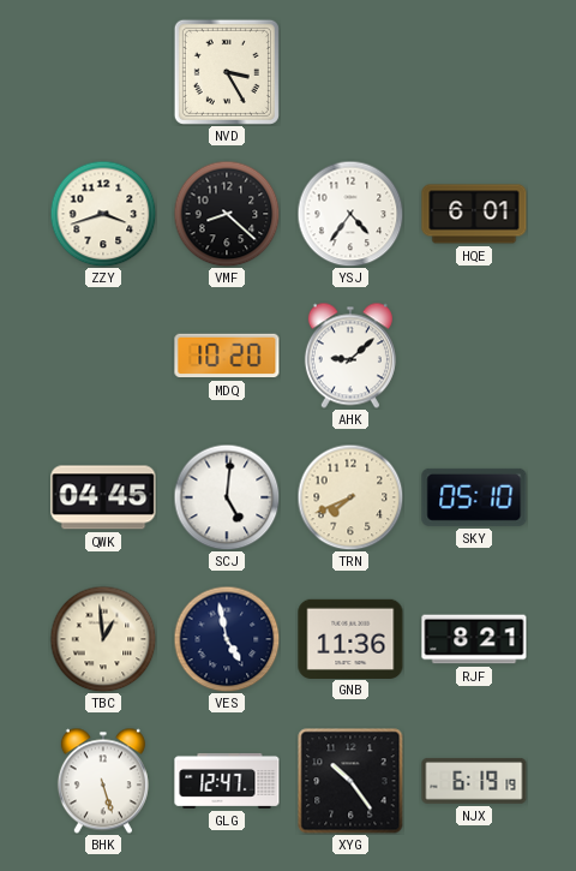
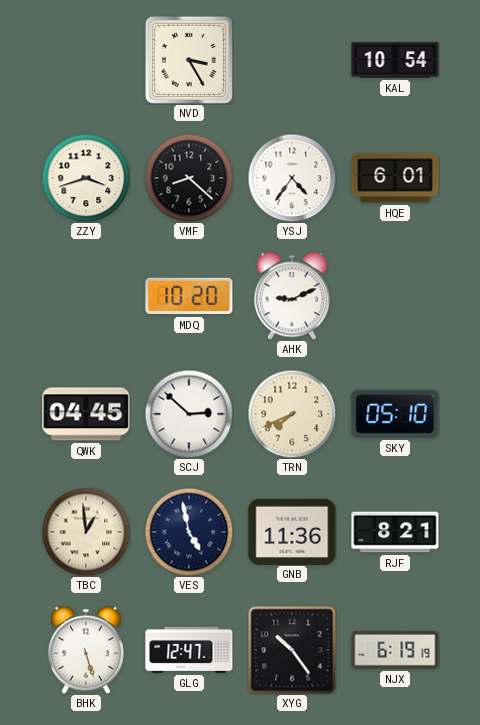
KAL: none -> 10:54
AHK: 9:08 -> 9:11
SCJ: 5:01 -> 2:52
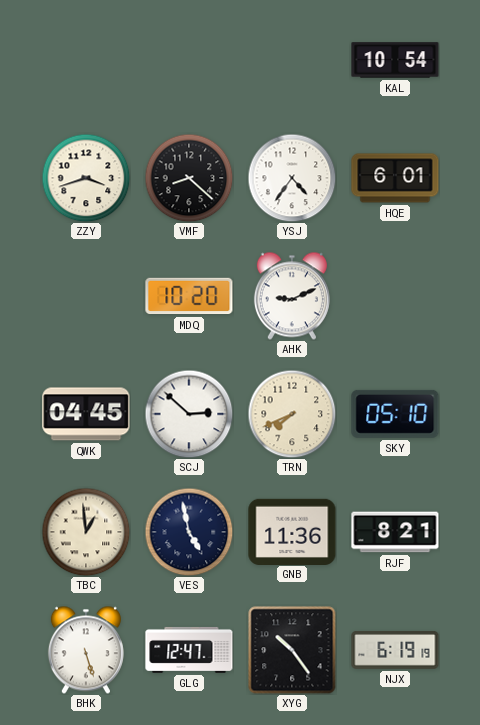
NVD: 3:25 -> none
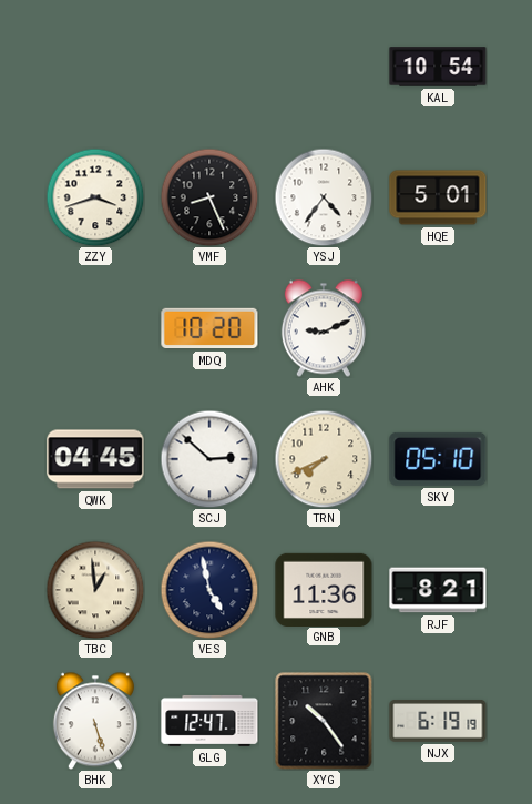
VMF: 8:22 -> 8:26
HQE: 6:01 -> 5:01
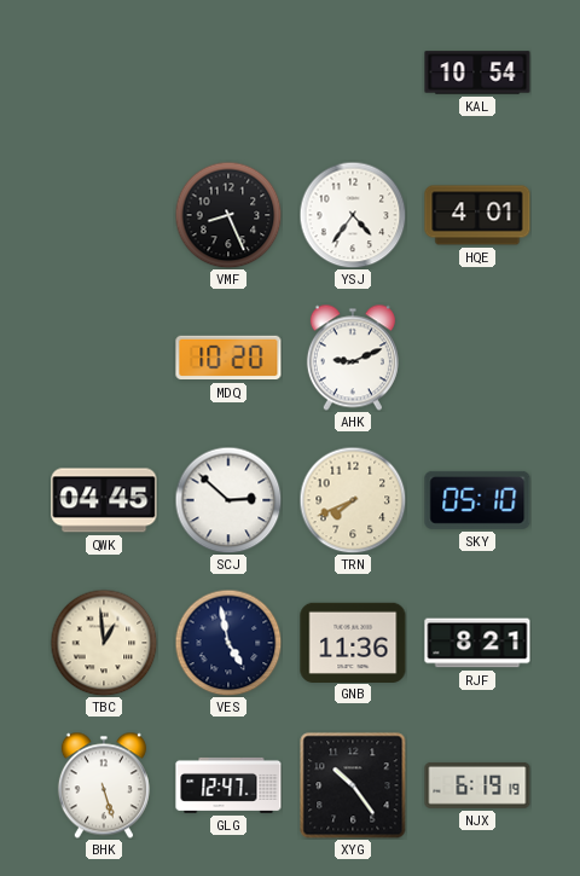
ZZY: 3:42 -> none
HQE: 5:01 -> 4:01
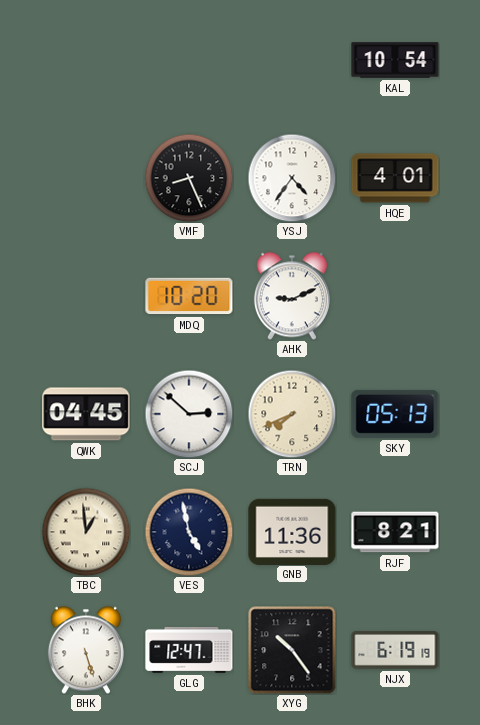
SKY: 05:10 -> 05:13
